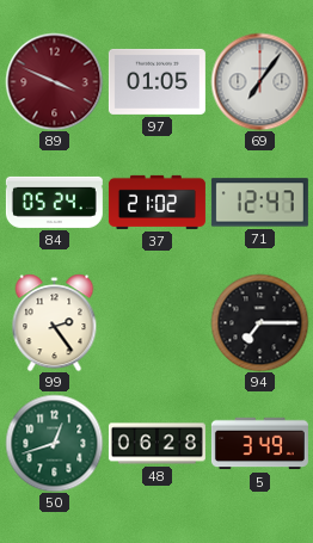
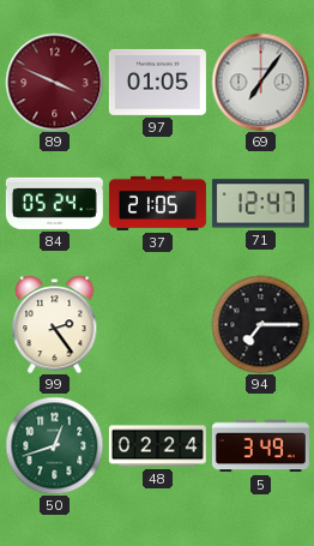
37: 21:02 -> 21:05
48: 06:28 -> 02:24
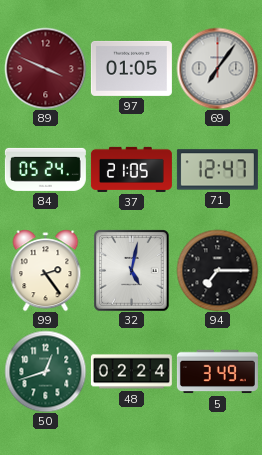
32: none -> 5:02
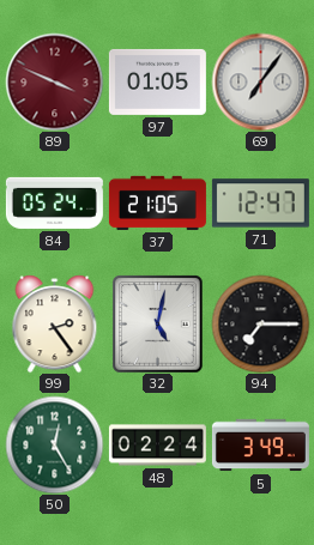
50: 12:42 -> 12:25
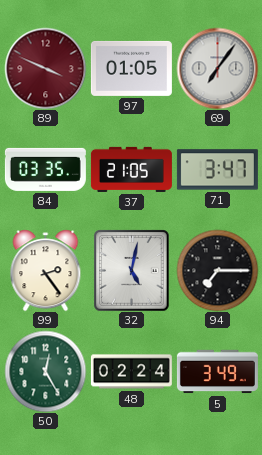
84: 05:24 -> 03:35
71: 12:47 -> 3:47
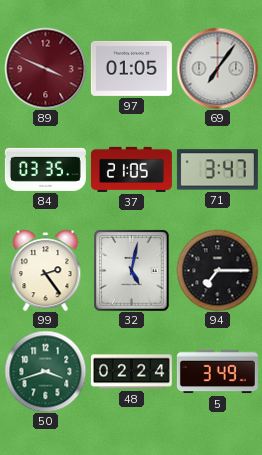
50: 12:25 -> 3:42
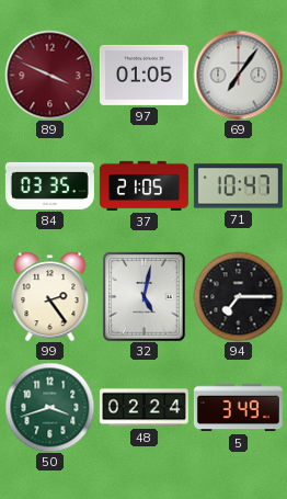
71: 3:47 -> 10:47
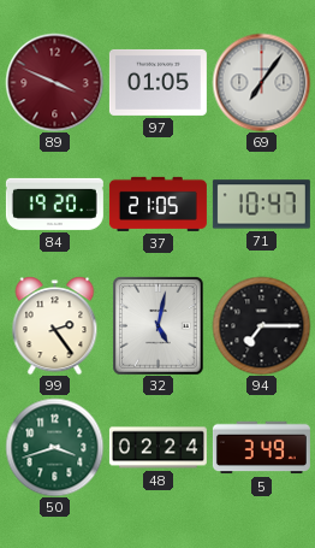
84: 03:35 -> 19:20
